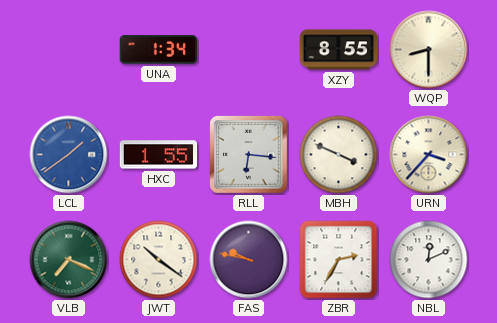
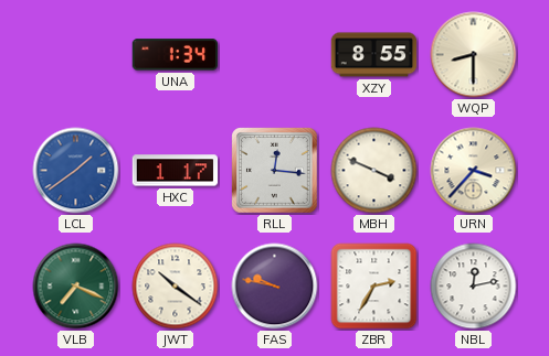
HXC: 1:55 -> 1:17
RLL: 6:16 -> 12:16
NBL: 12:11 -> 12:13
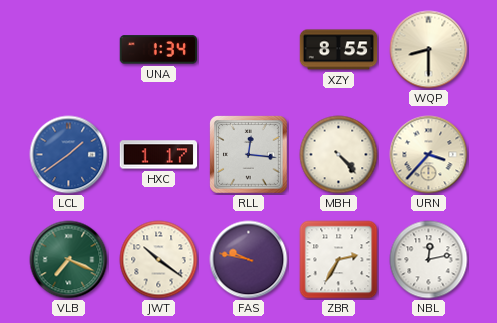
MBH: 3:49 -> 4:23
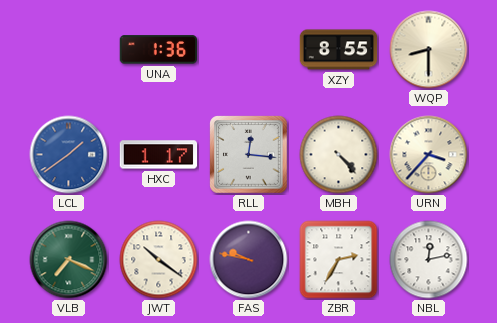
UNA: 1:34 -> 1:36
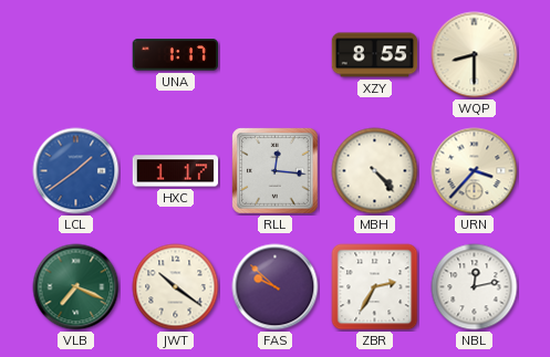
UNA: 1:36 -> 1:17
FAS: 9:47 -> 9:52
